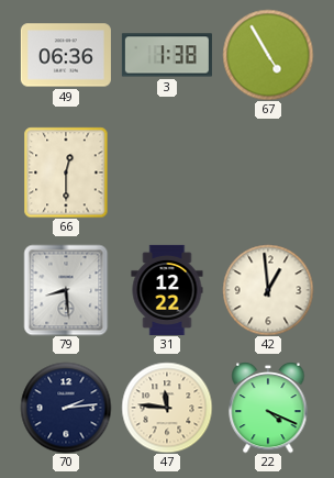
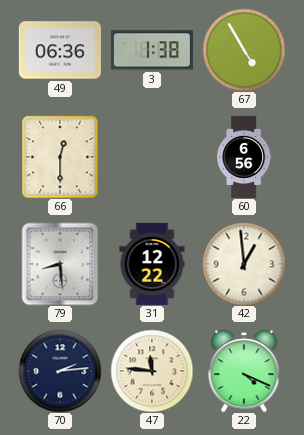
60: none -> 6:56
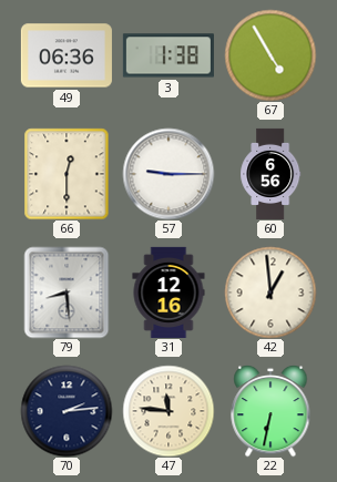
57: none -> 9:15
31: 12:22 -> 12:16
22: 4:19 -> 6:32
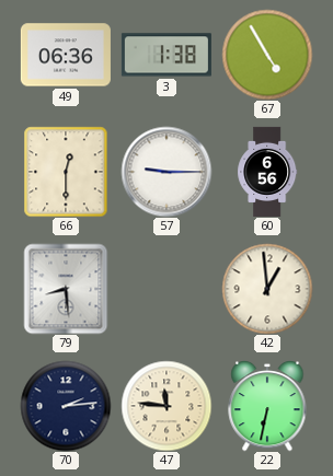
31: 12:16 -> none
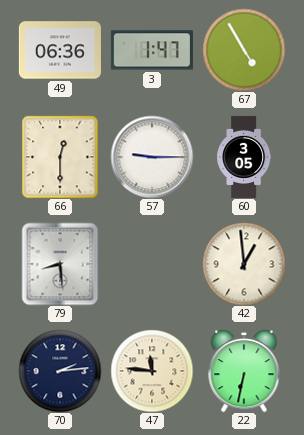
3: 1:38 -> 1:47
60: 6:56 -> 3:05
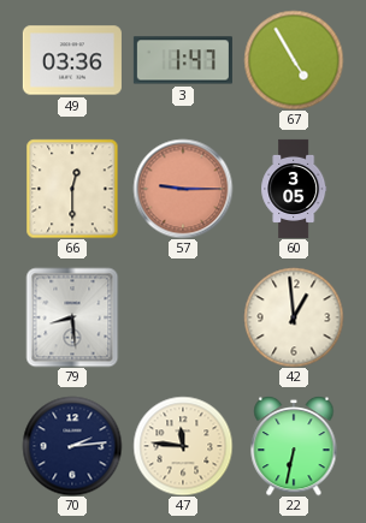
49: 06:36 -> 03:36
57 dial: white -> salmon
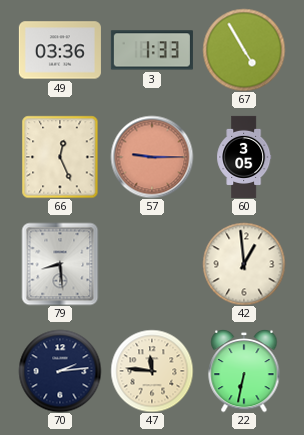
3: 1:47 -> 1:33
66: 12:30 -> 12:26
